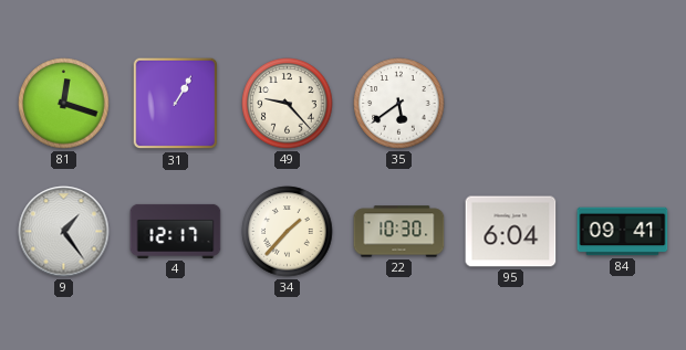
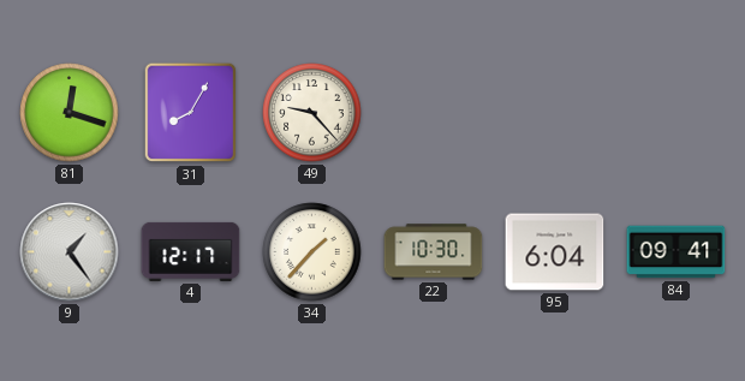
31: 1:05 -> 8:05
35: 5:39 -> none
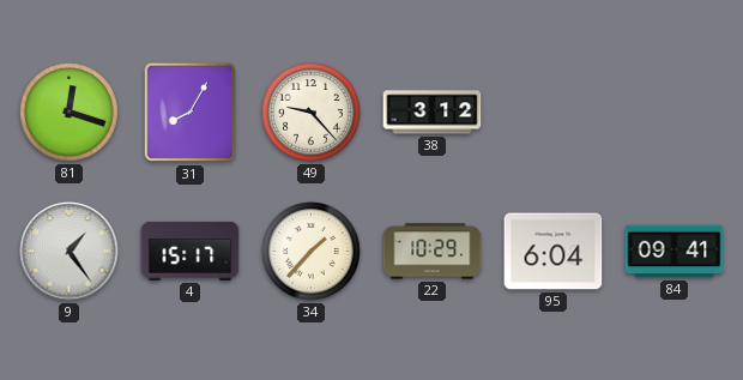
38: none -> 3:12
4: 12:17 -> 15:17
22: 10:30 -> 10:29
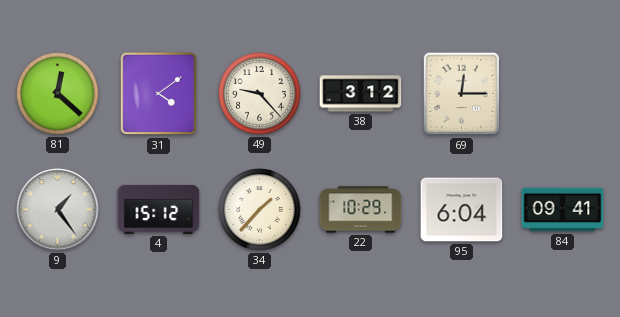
81: 12:18 -> 12:22
31: 8:05 -> 4:09
69: none -> 12:15
4: 15:17 -> 15:12
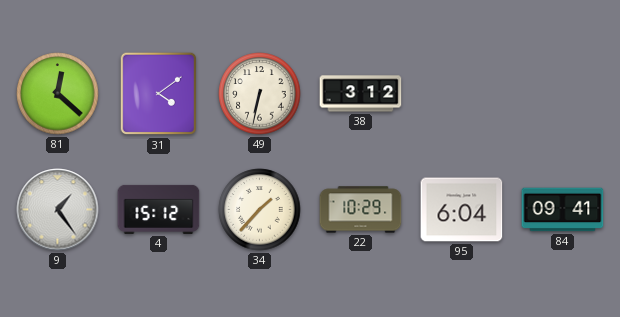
49: 9:23 -> 6:32
69: 12:15 -> none
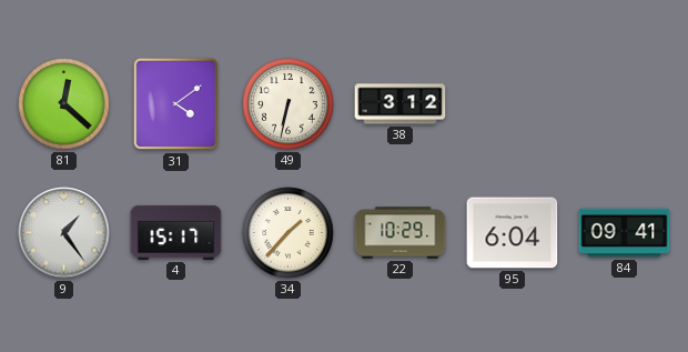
4: 15:12 -> 15:17
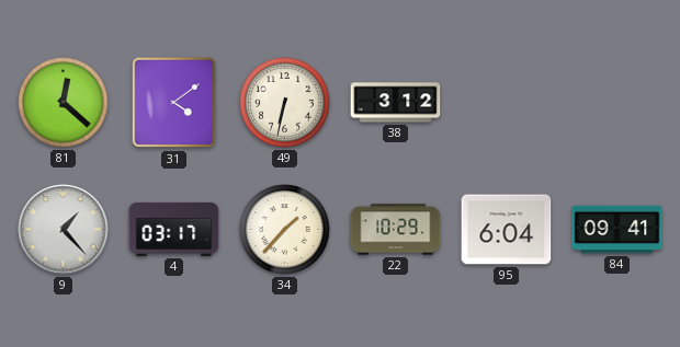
9: 1:24 -> 1:23
4: 15:17 -> 03:17
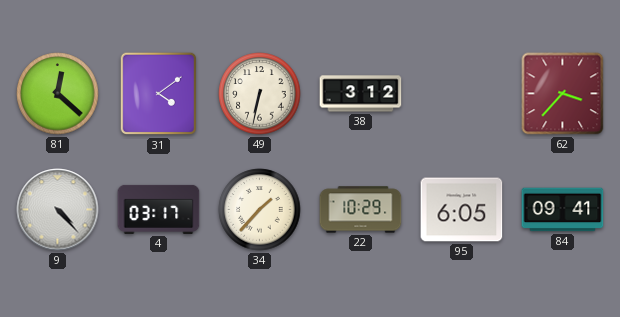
62: none -> 3:37
9: 1:23 -> 4:23
95: 6:04 -> 6:05
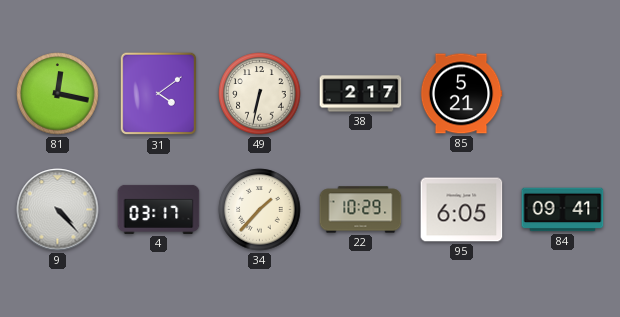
81: 12:22 -> 12:17
38: 3:12 -> 2:17
85: none -> 5:21
62: 3:37 -> none
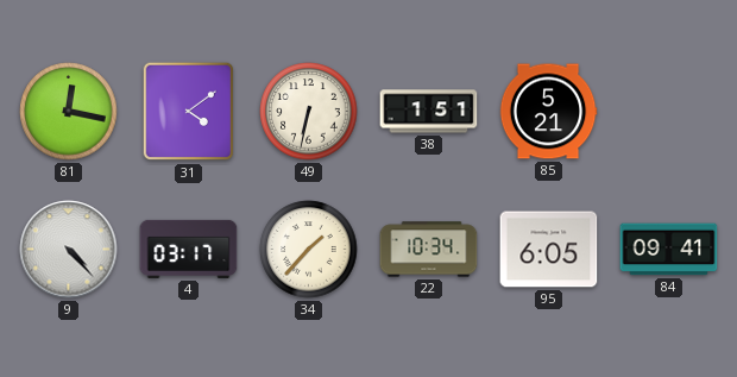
38: 2:17 -> 1:51
22: 10:29 -> 10:34
